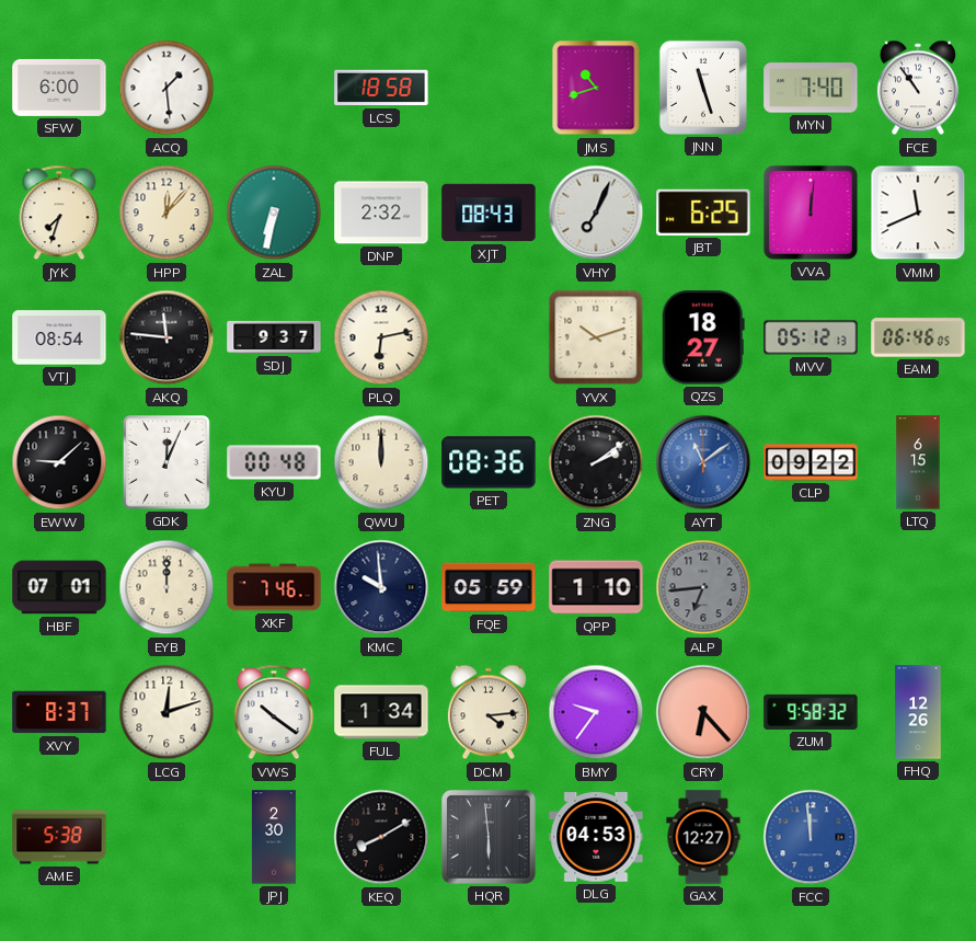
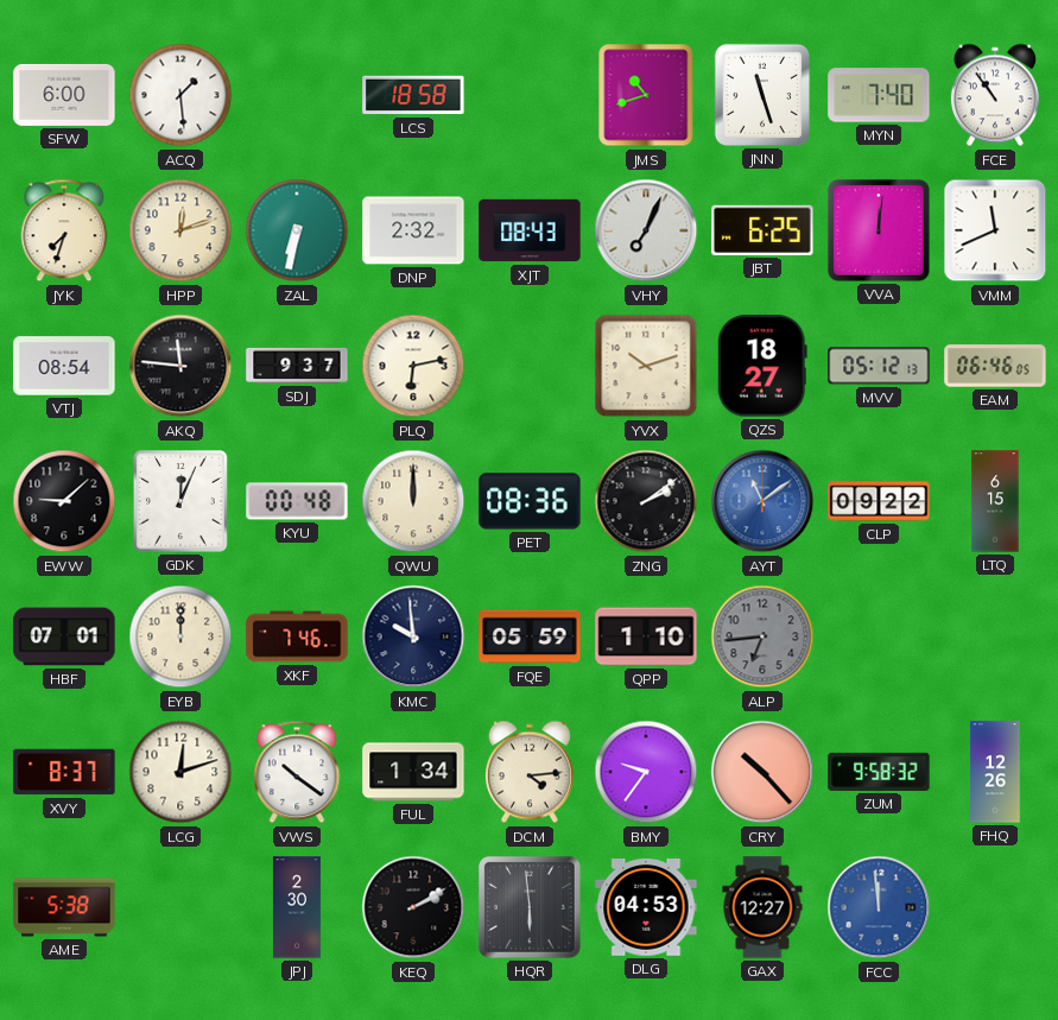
HPP: 12:07 -> 12:12
CRY: 6:23 -> 10:23
KEQ: 8:10 -> 2:10
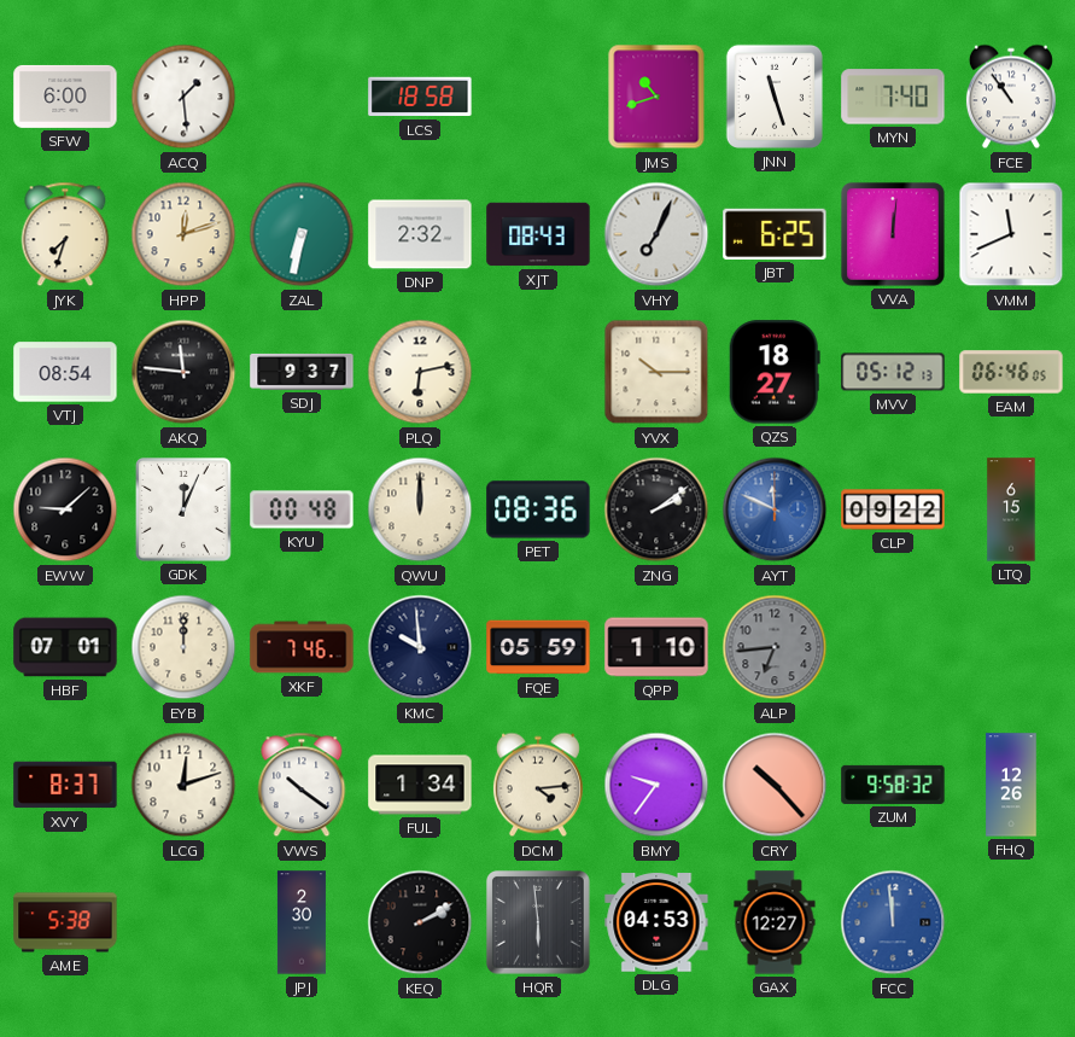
YVX: 10:12 -> 10:15
AYT: 11:09 -> 11:49
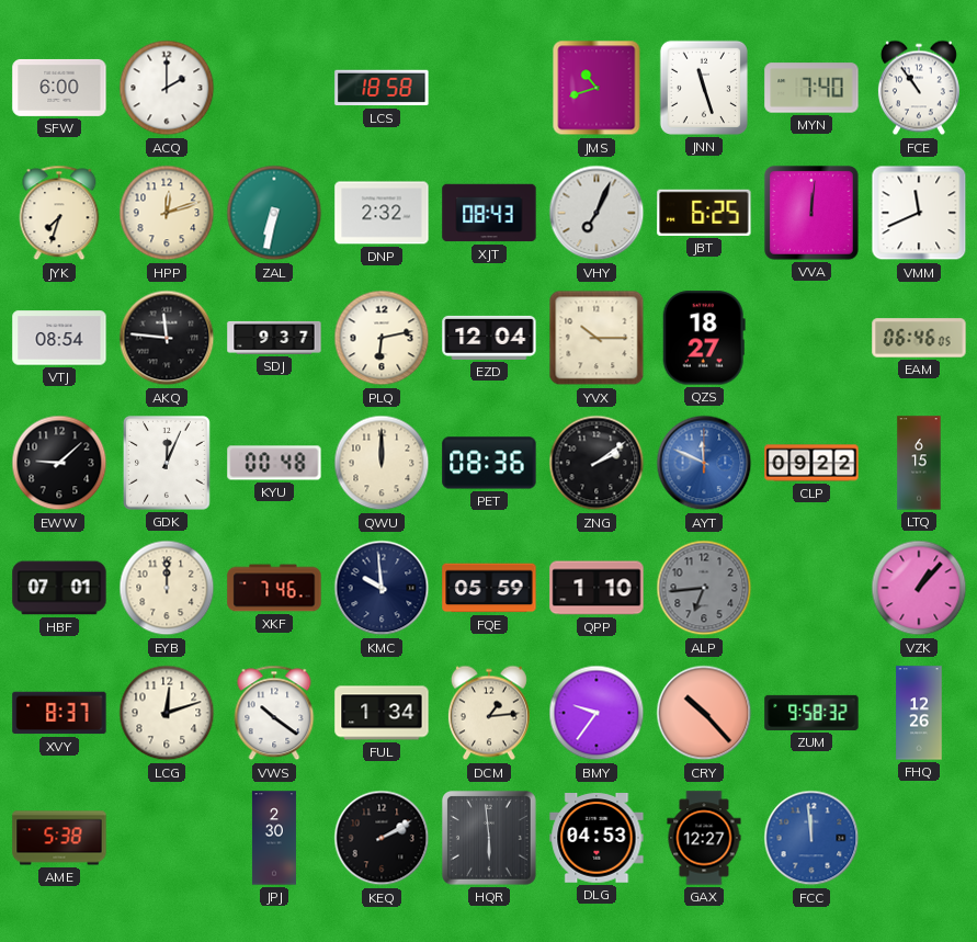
ACQ: 1:29 -> 2:00
EZD: none -> 12:04
MVV: 05:12 -> none
VZK: none -> 1:07
DCM: 4:14 -> 1:14
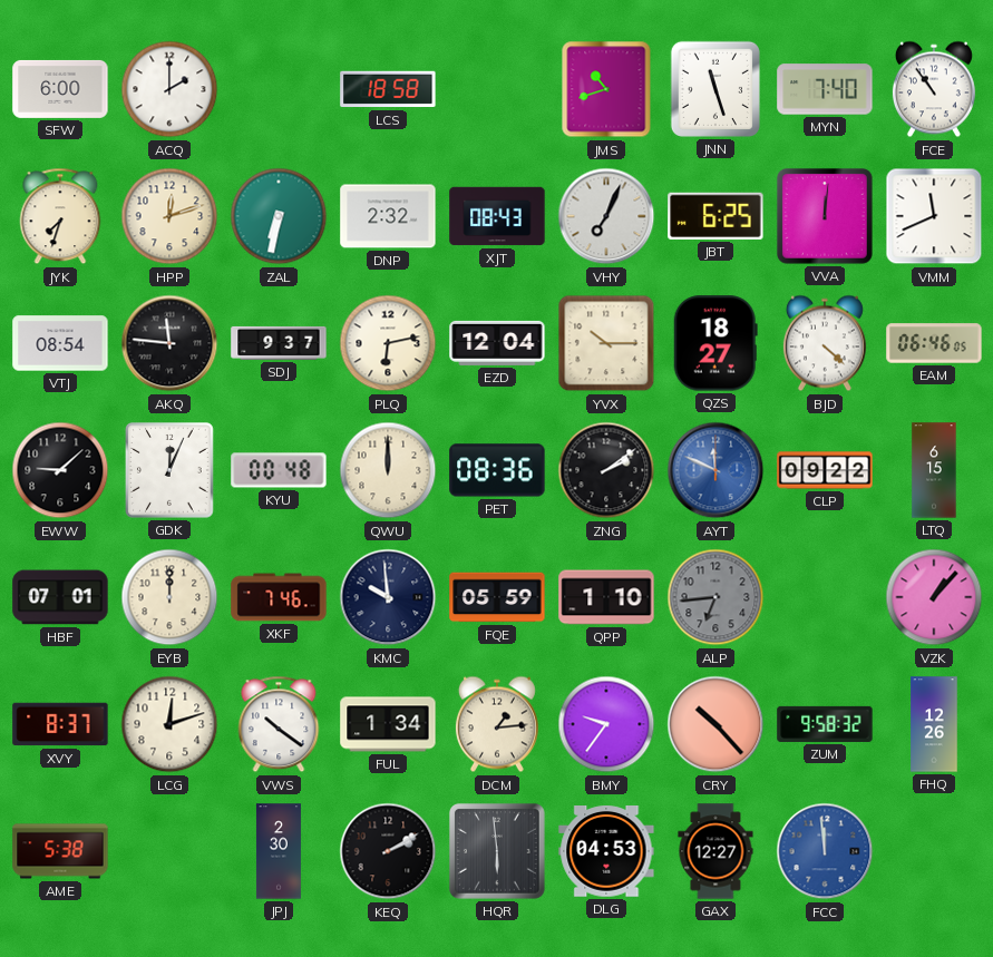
BJD: none -> 4:22
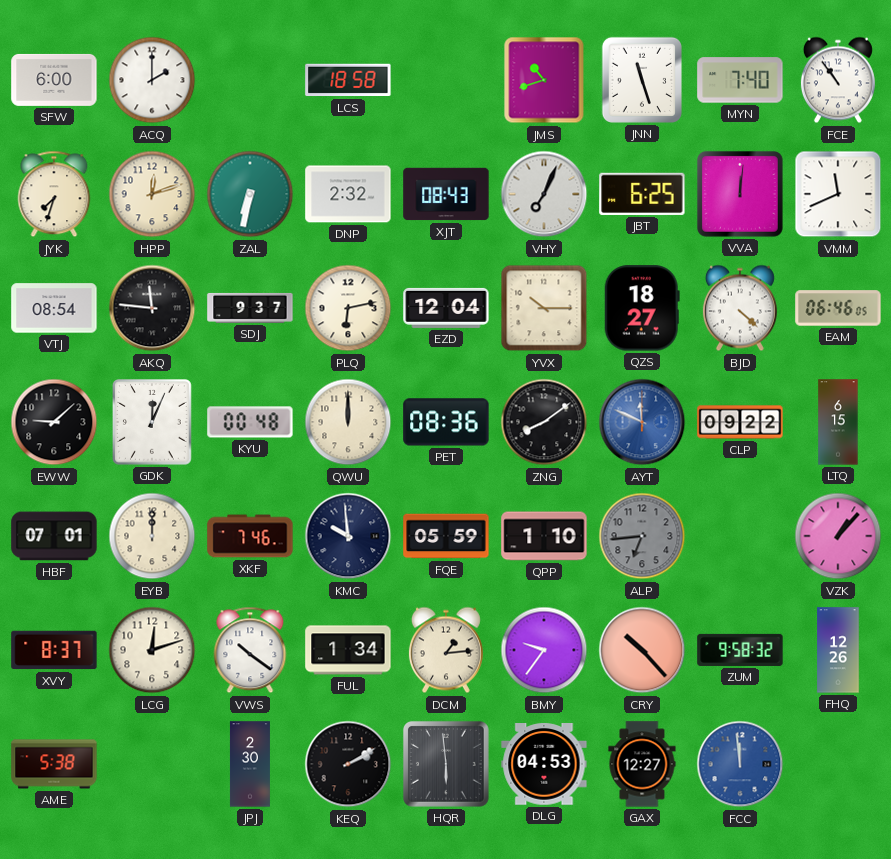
ZNG: 2:09 -> 8:09
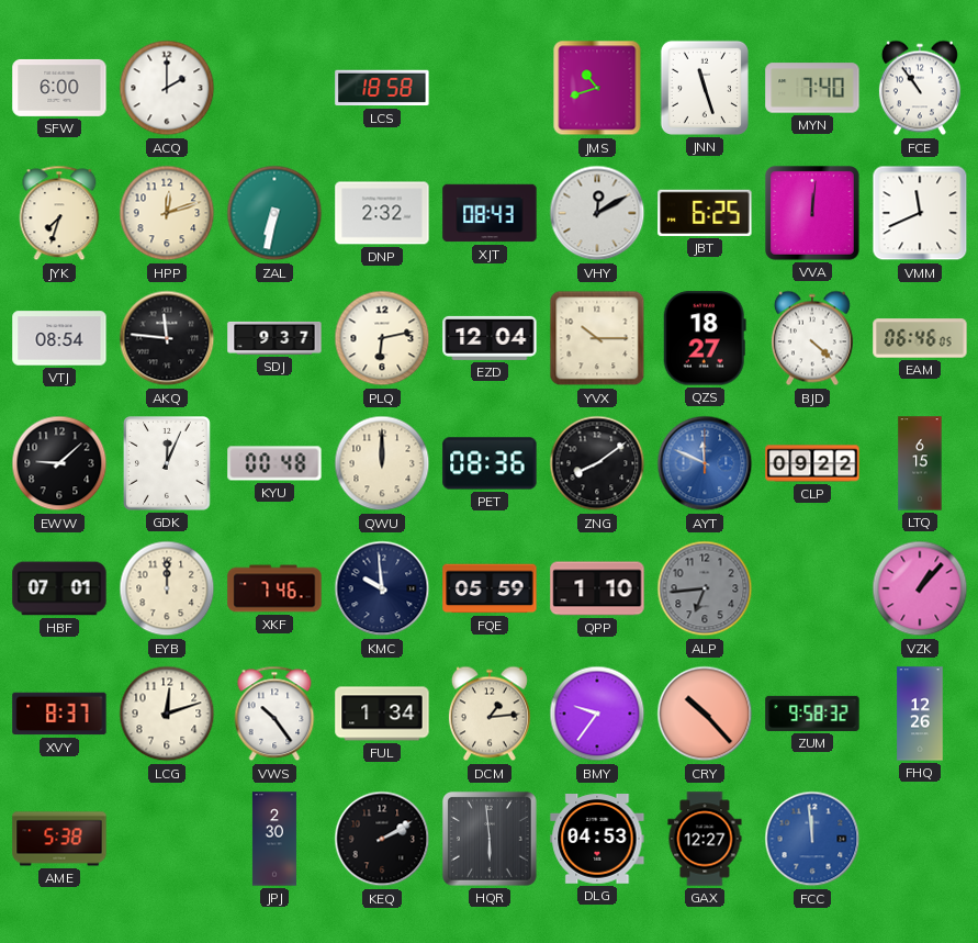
VHY: 7:04 -> 12:10
VWS: 10:21 -> 10:24
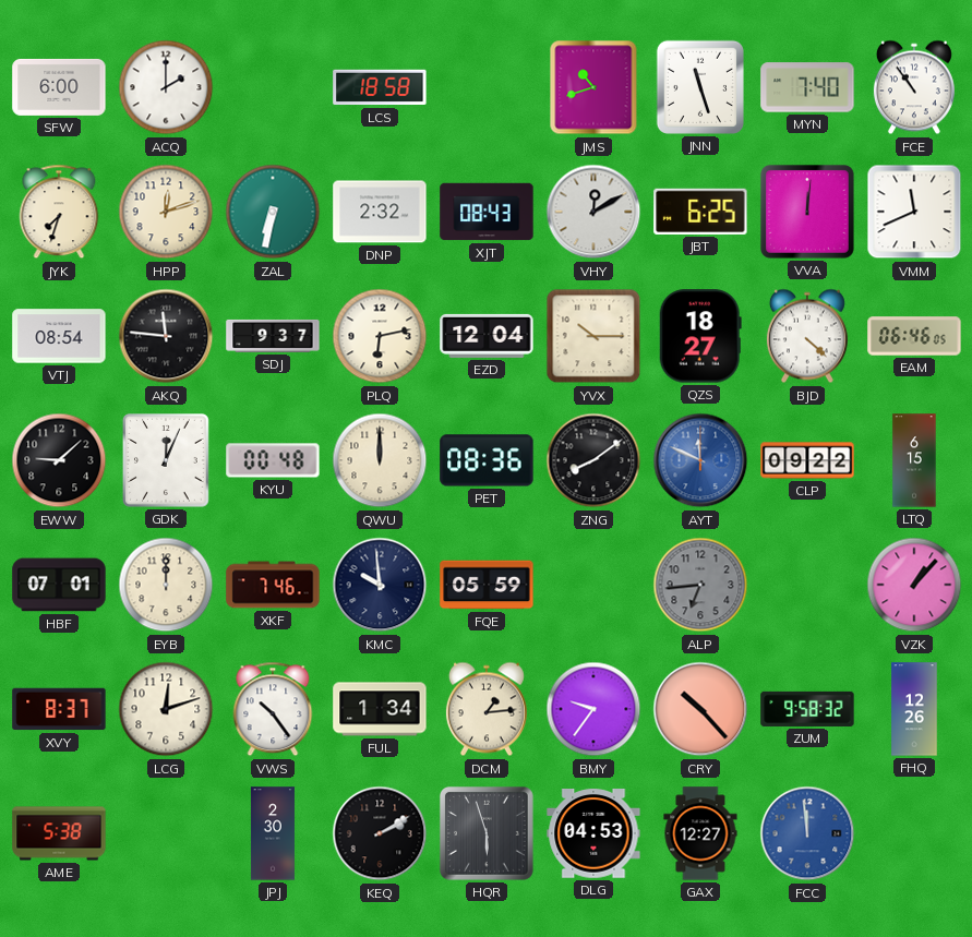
QPP: 1:10 -> none
HQR: 5:59 -> 5:57
